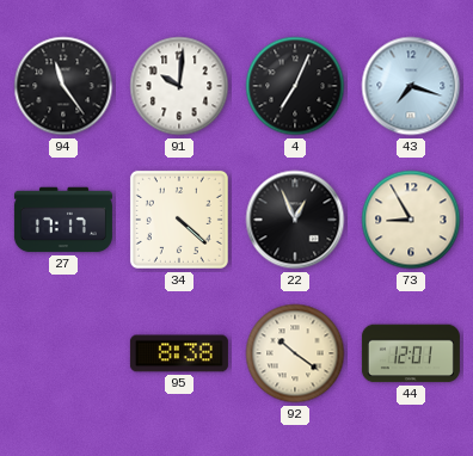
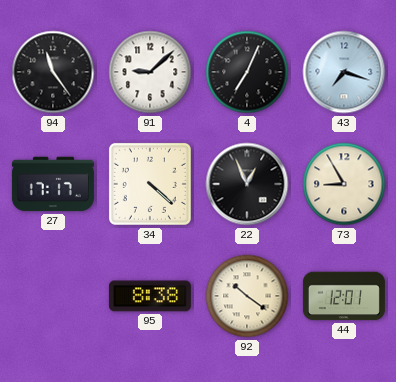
91: 10:01 -> 9:08
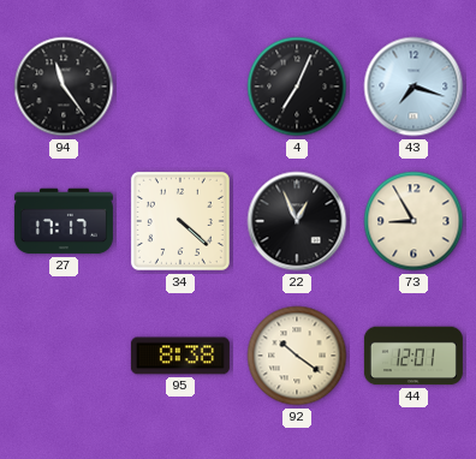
91: 9:08 -> none
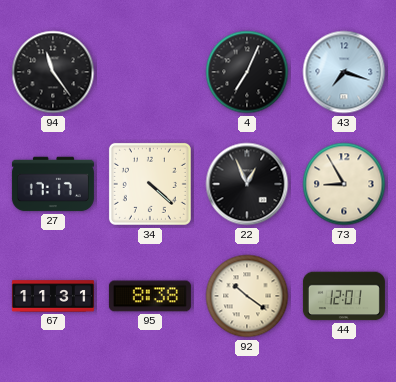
67: none -> 11:31
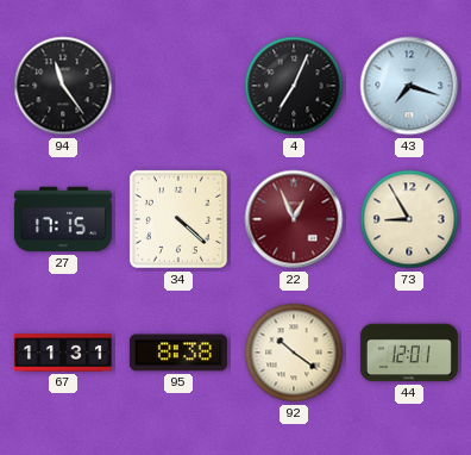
27: 17:17 -> 17:15
22 dial: black -> burgundy
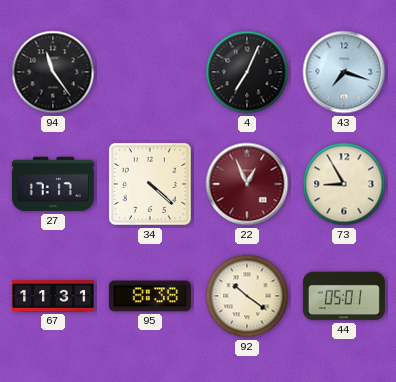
27: 17:15 -> 17:17
44: 12:01 -> 05:01
